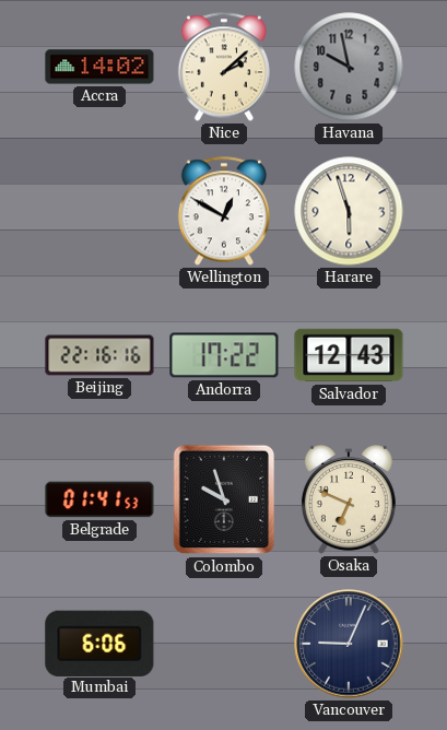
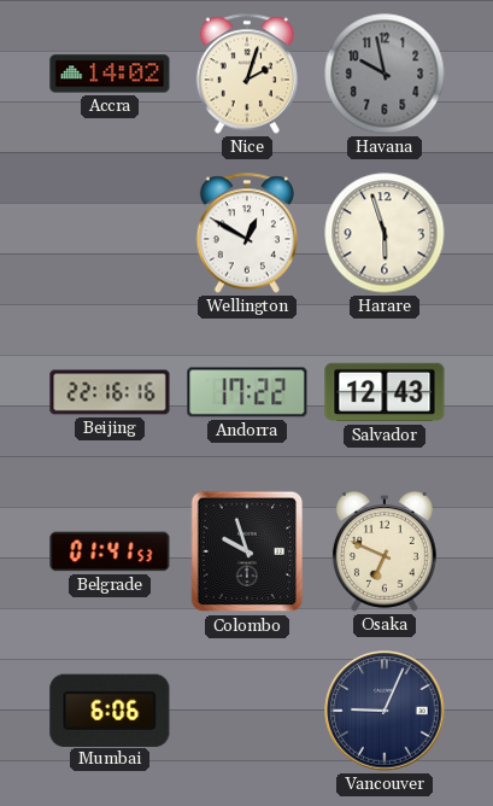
Nice: 2:08 -> 2:03
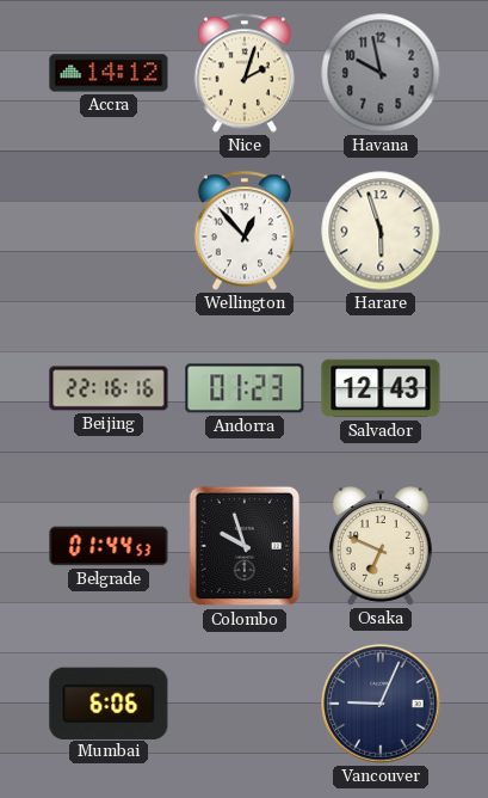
Accra: 14:02 -> 14:12
Wellington: 12:50 -> 12:53
Andorra: 17:22 -> 01:23
Belgrade: 01:41 -> 01:44
